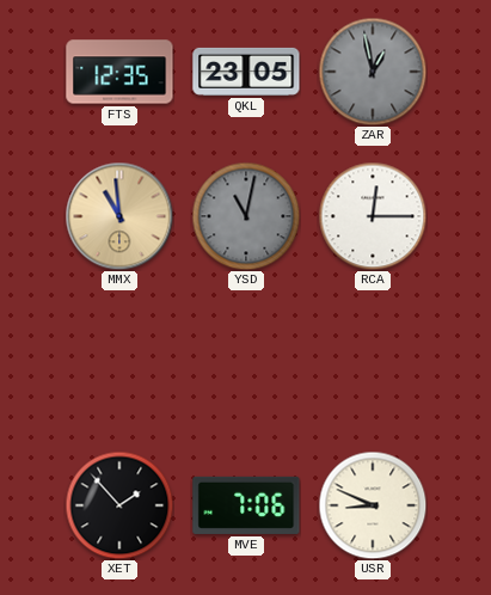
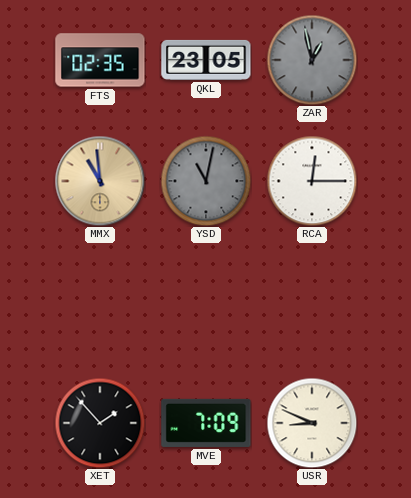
FTS: 12:35 -> 02:35
MVE: 7:06 -> 7:09
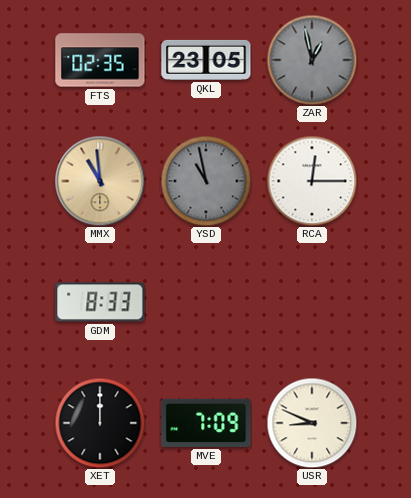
YSD: 11:02 -> 10:58
GDM: none -> 8:33
XET: 1:53 -> 12:00
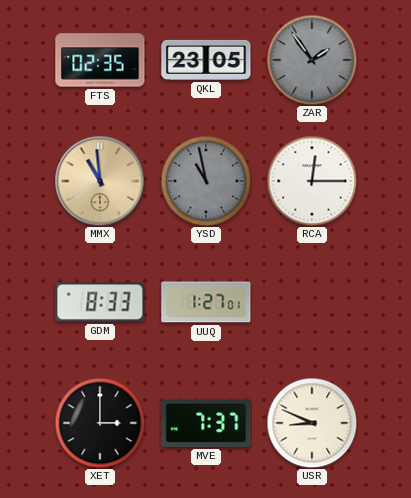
ZAR: 12:58 -> 1:54
UUQ: none -> 1:27
XET: 12:00 -> 3:00
MVE: 7:09 -> 7:37
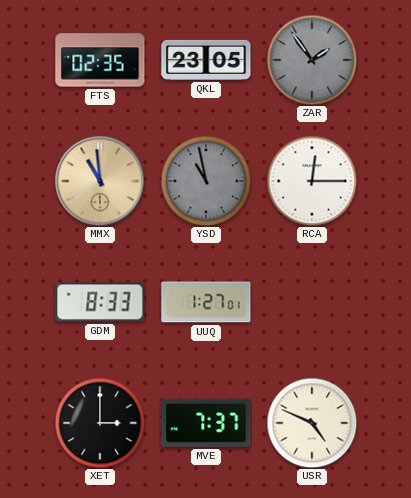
USR: 8:49 -> 4:49
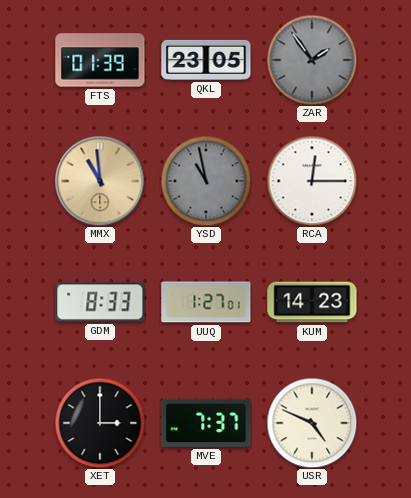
FTS: 02:35 -> 01:39
KUM: none -> 14:23
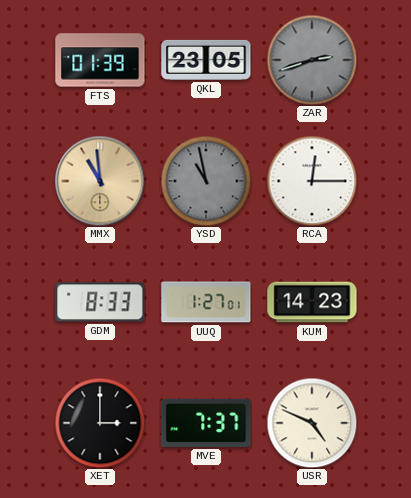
ZAR: 1:54 -> 2:42
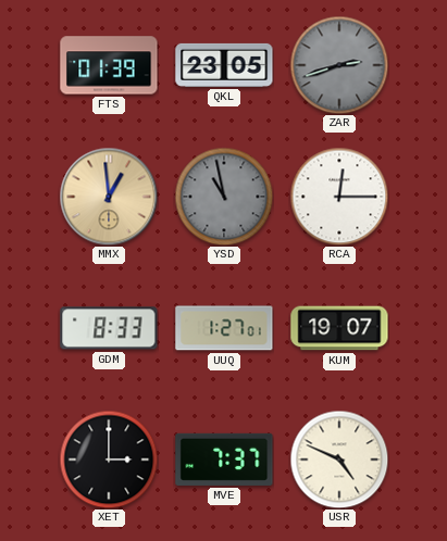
MMX: 10:59 -> 12:59
KUM: 14:23 -> 19:07
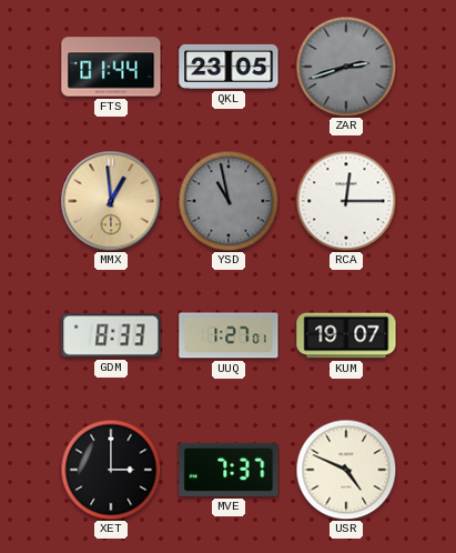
FTS: 01:39 -> 01:44
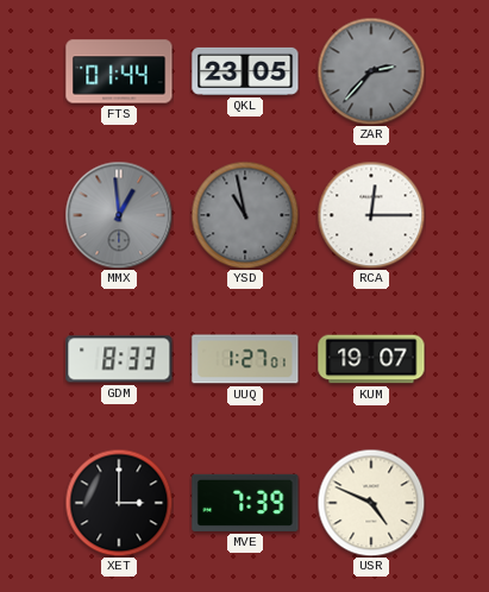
ZAR: 2:42 -> 2:37
MMX dial: champagne -> grey
MVE: 7:37 -> 7:39
